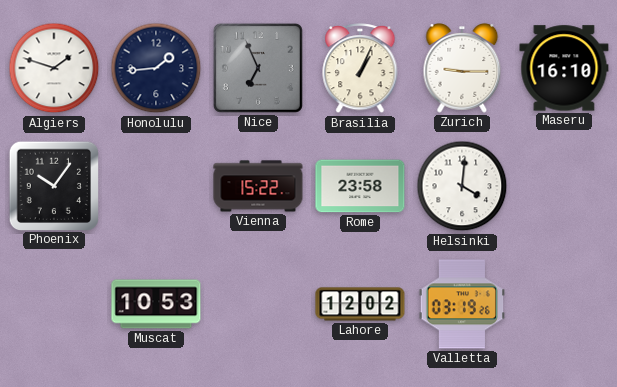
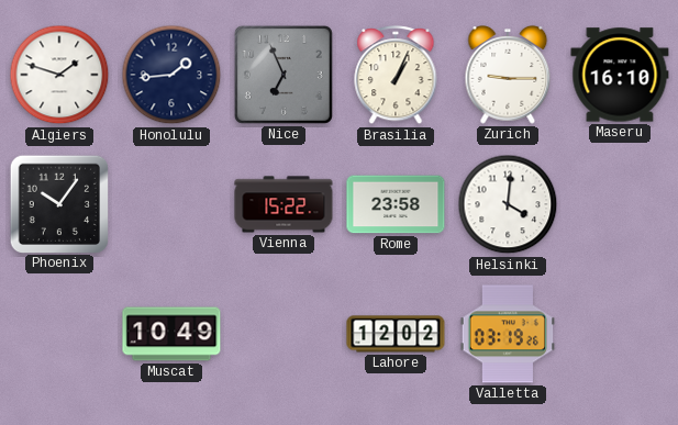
Muscat: 10:53 -> 10:49
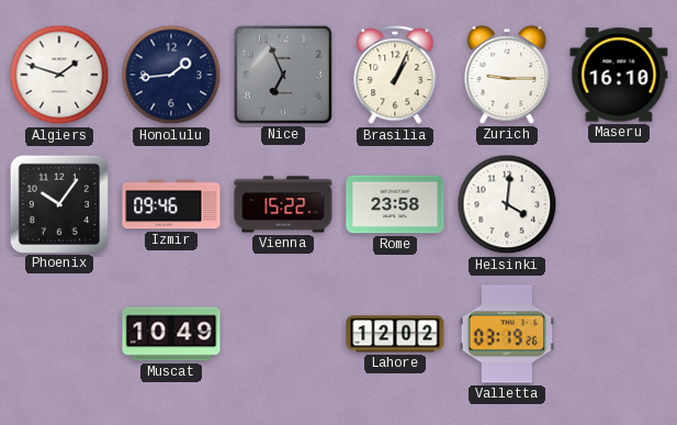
Izmir: none -> 09:46
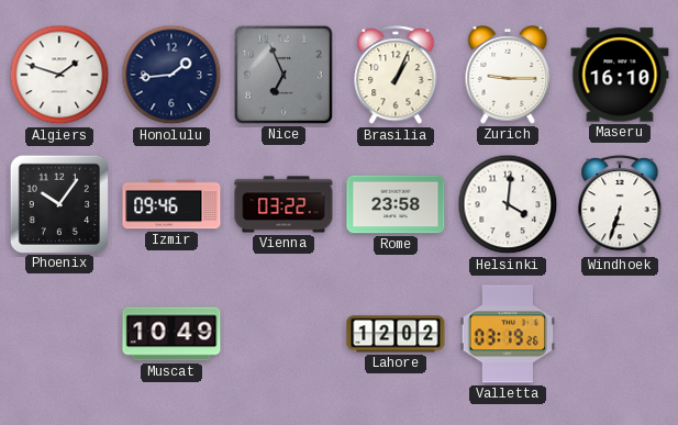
Vienna: 15:22 -> 03:22
Windhoek: none -> 6:33
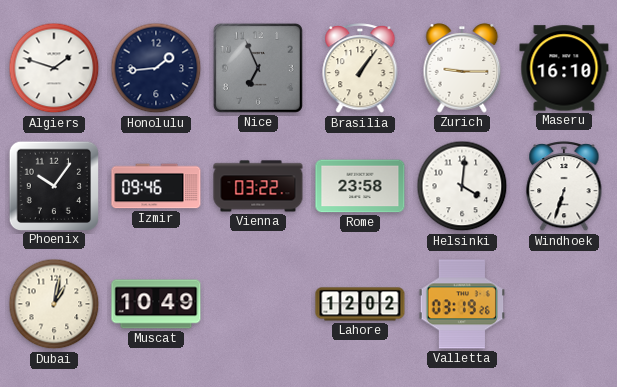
Brasilia: 1:04 -> 1:06
Dubai: none -> 1:02
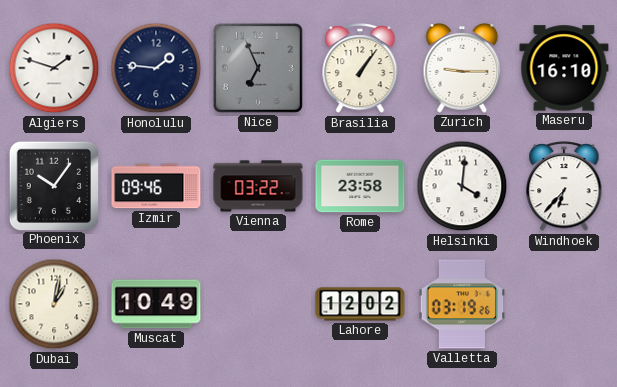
Honolulu: 1:44 -> 1:46
Windhoek: 6:33 -> 6:37
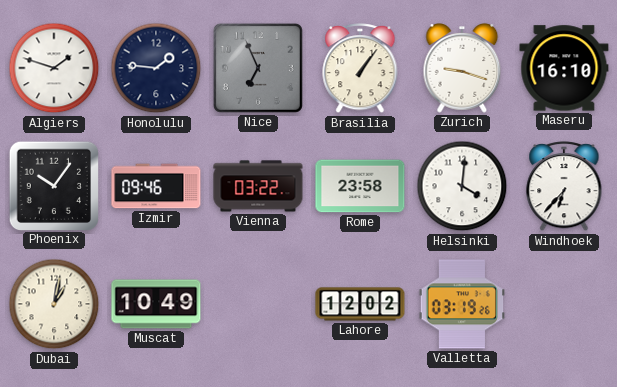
Zurich: 9:15 -> 9:18
